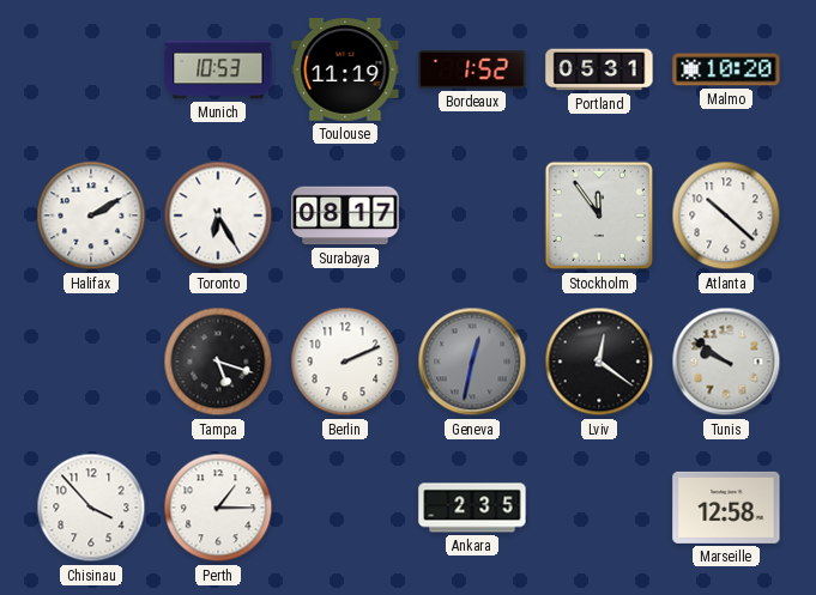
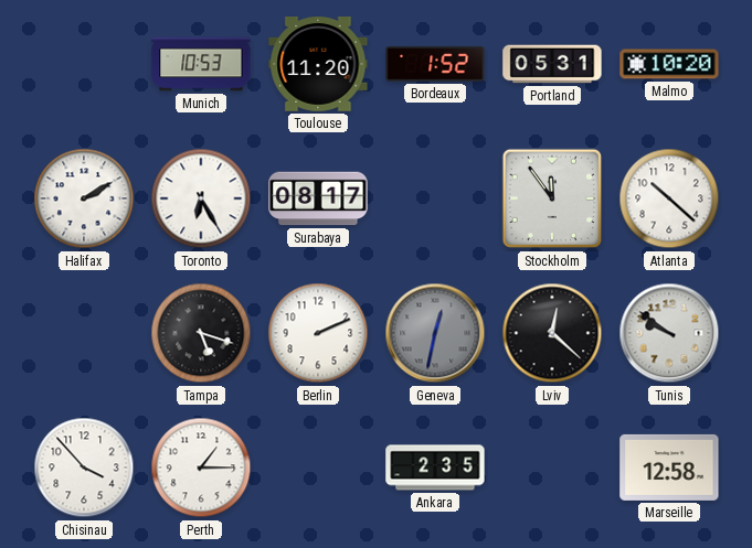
Toulouse: 11:19 -> 11:20
Lviv: 12:21 -> 12:22
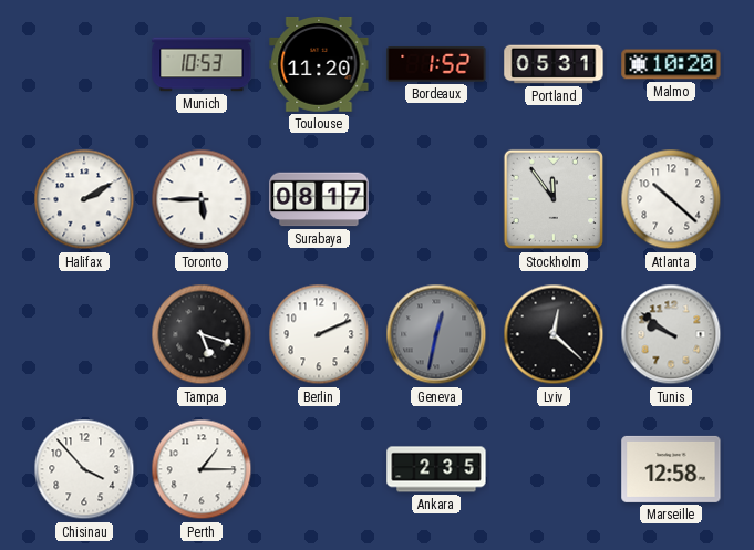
Toronto: 6:25 -> 5:45
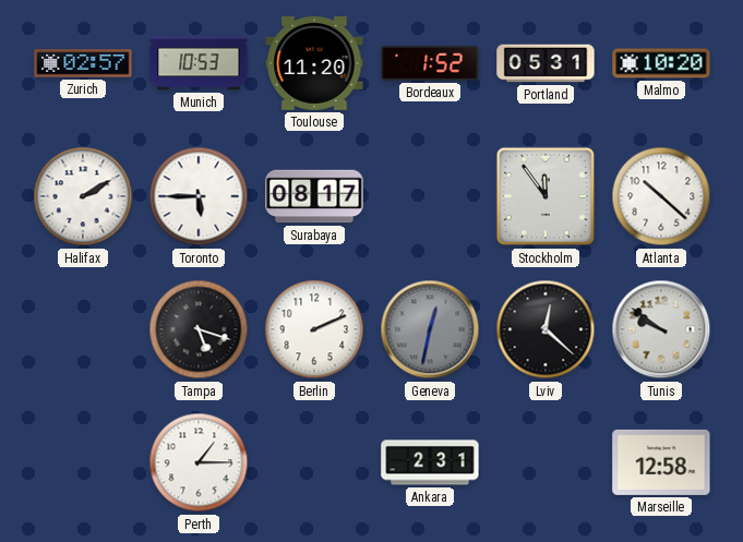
Zurich: none -> 02:57
Chisinau: 3:53 -> none
Ankara: 2:35 -> 2:31
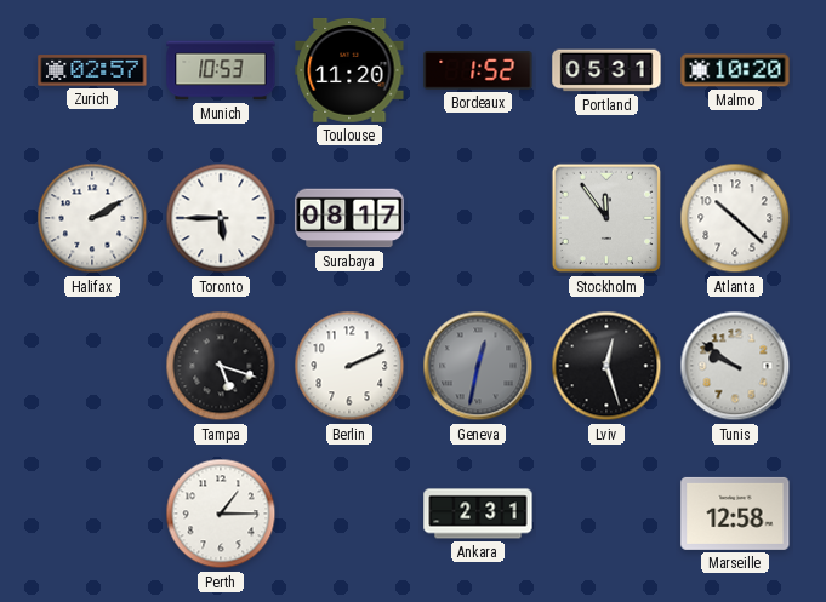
Lviv: 12:22 -> 12:27
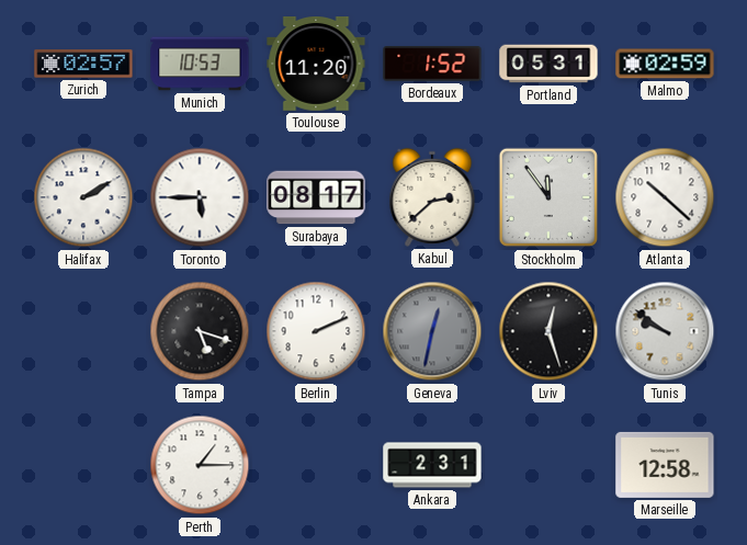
Malmo: 10:20 -> 02:59
Kabul: none -> 2:38
